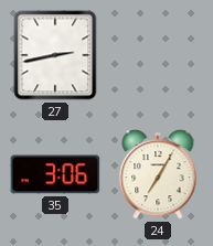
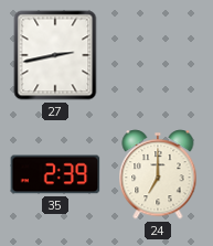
35: 3:06 -> 2:39
24: 7:05 -> 7:00
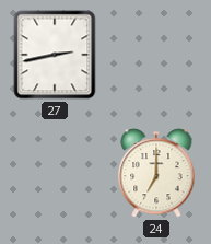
35: 2:39 -> none
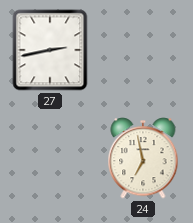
24: 7:00 -> 6:58
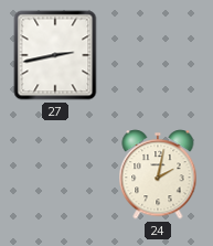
24: 6:58 -> 2:02
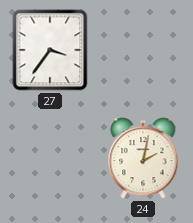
27: 2:43 -> 3:36
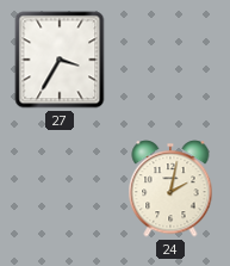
27: 3:36 -> 3:35
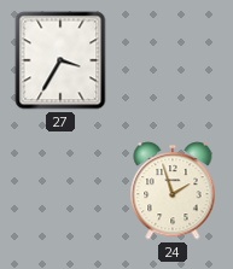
24: 2:02 -> 1:57
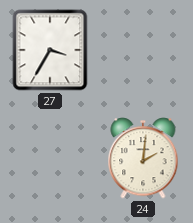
24: 1:57 -> 2:01
